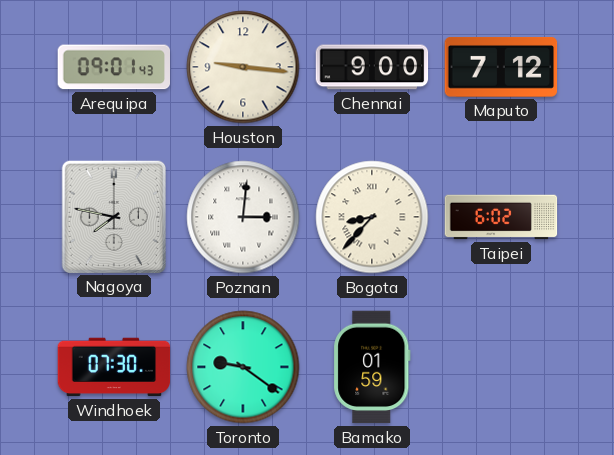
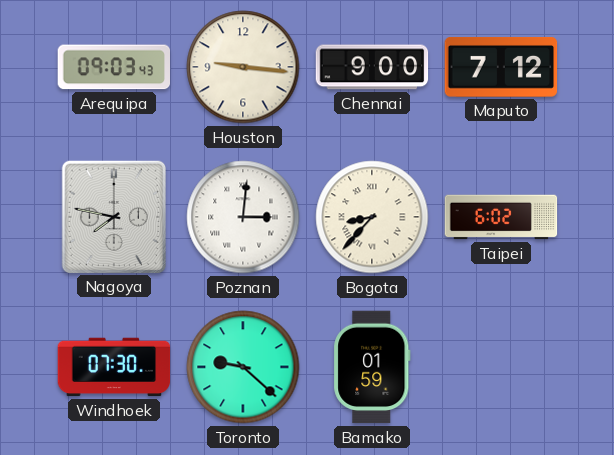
Arequipa: 09:01 -> 09:03
Toronto: 9:21 -> 9:22
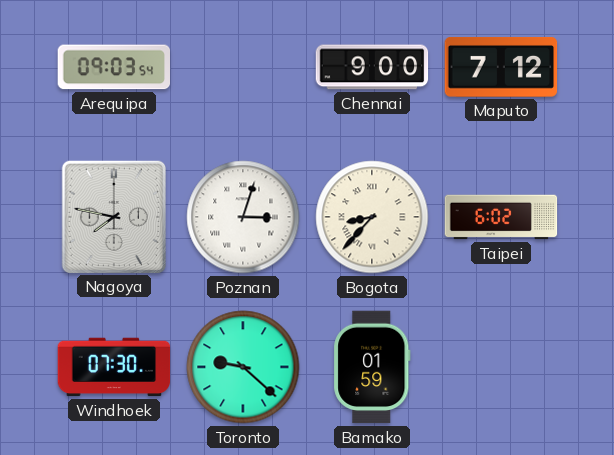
Arequipa: 09:03:43 -> 09:03:54
Houston: 9:16 -> none
Poznan: 3:01 -> 3:03
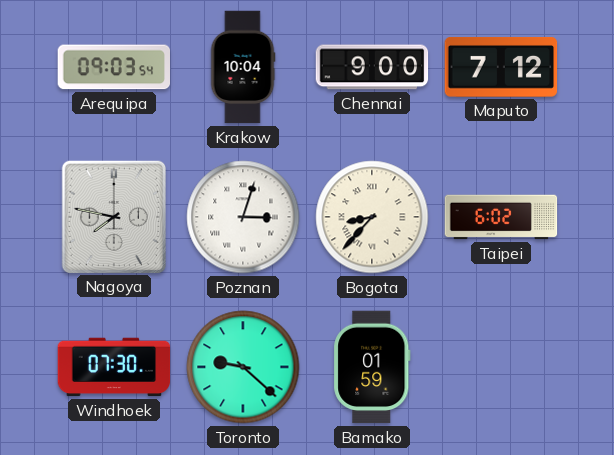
Krakow: none -> 10:04
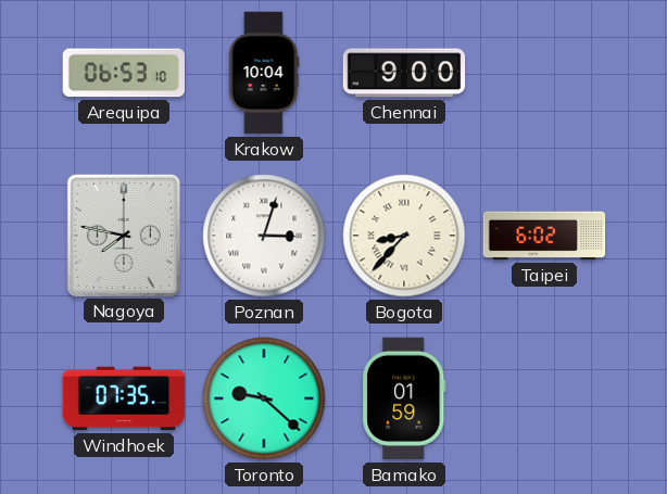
Arequipa: 09:03 -> 06:53
Maputo: 7:12 -> none
Windhoek: 07:30 -> 07:35
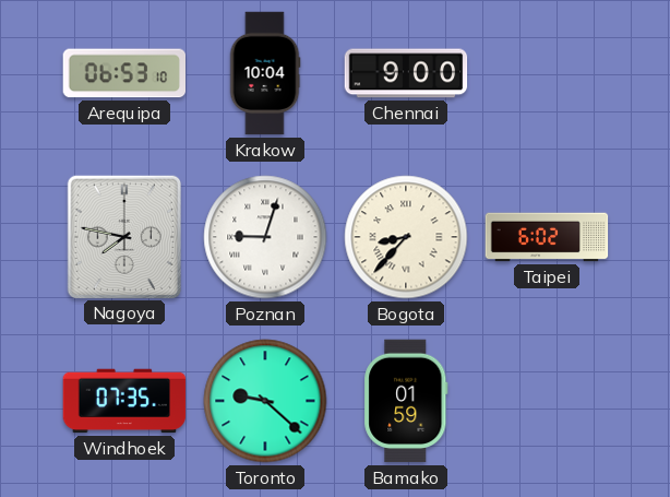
Poznan: 3:03 -> 9:03
